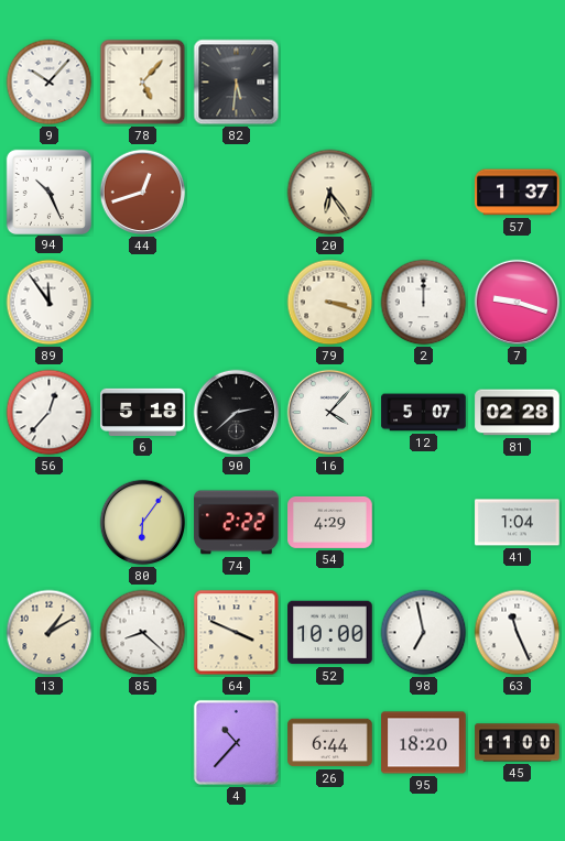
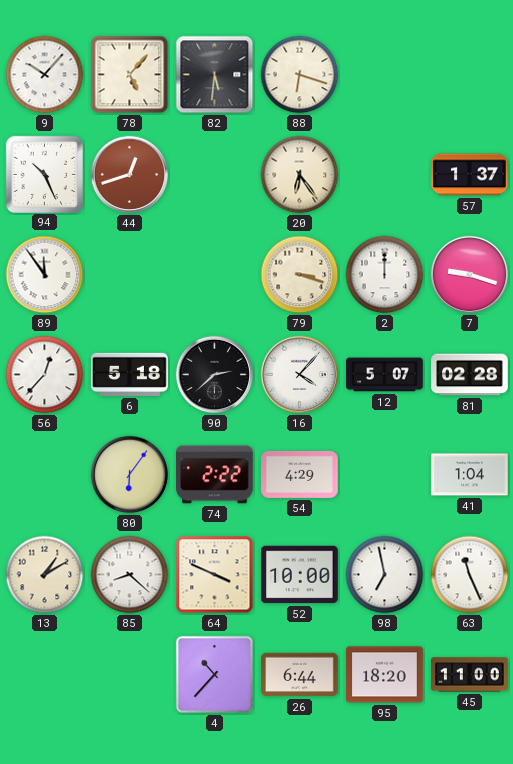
88: none -> 6:18
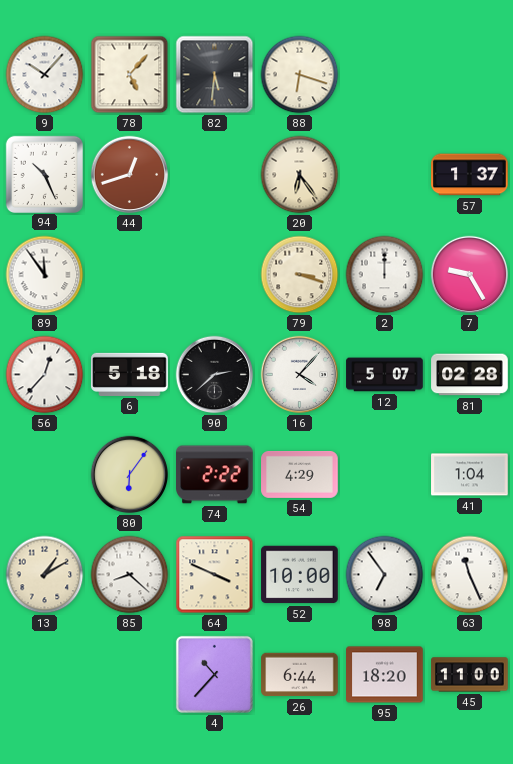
7: 9:18 -> 9:25
98: 6:58 -> 6:54
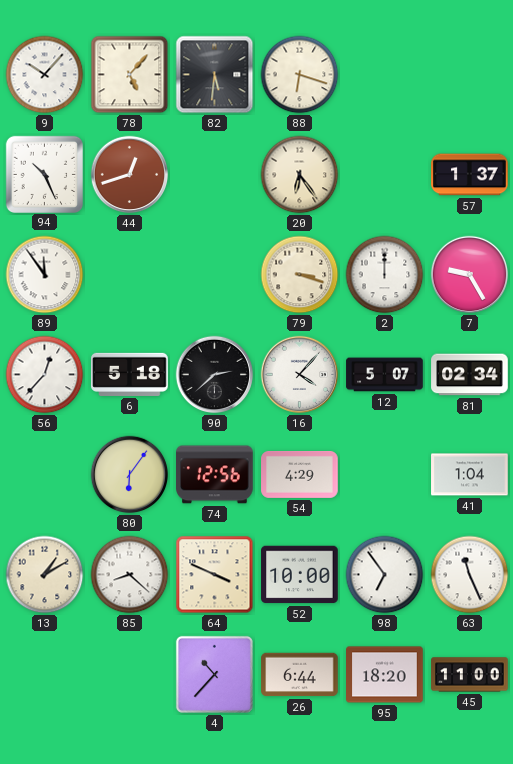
81: 02:28 -> 02:34
74: 2:22 -> 12:56
